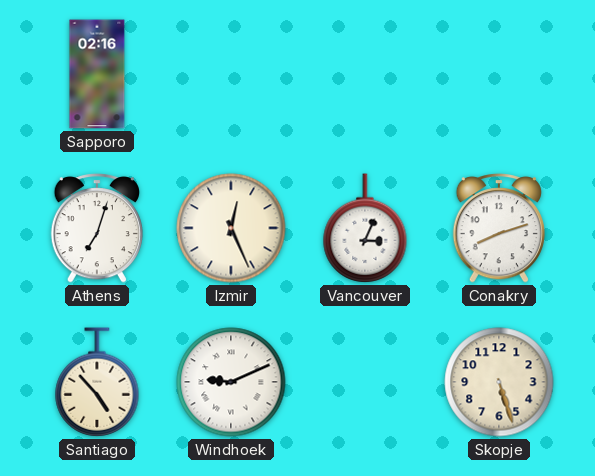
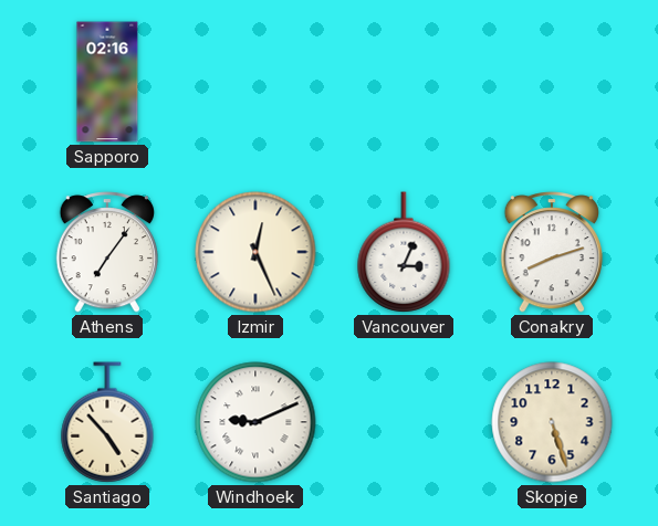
Athens: 7:03 -> 7:06
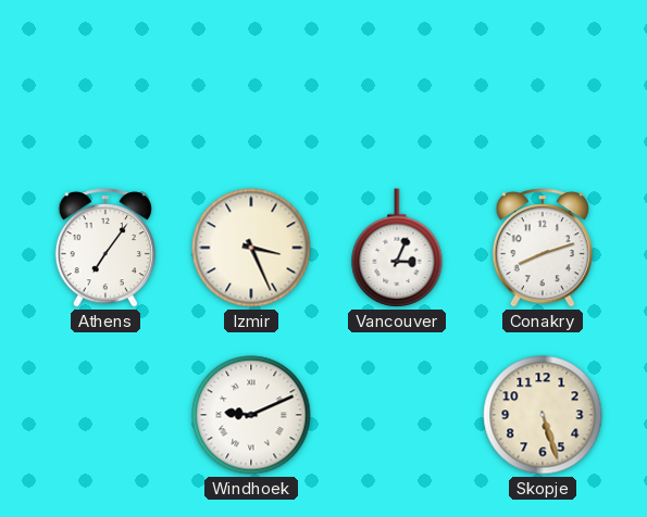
Sapporo: 02:16 -> none
Izmir: 12:26 -> 3:26
Santiago: 4:53 -> none
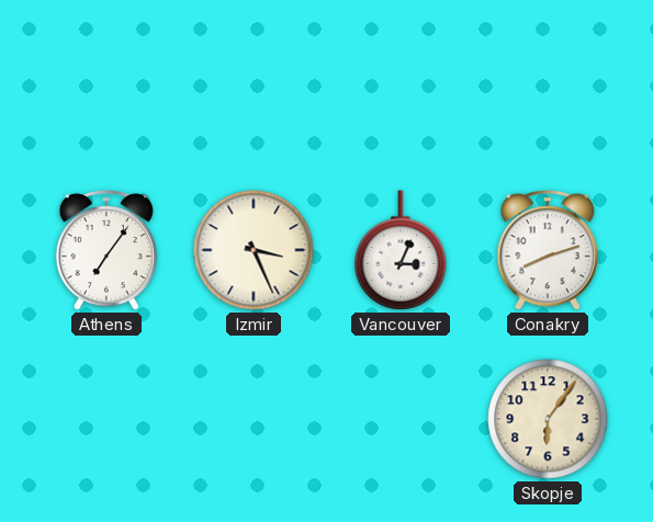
Windhoek: 9:11 -> none
Skopje: 5:27 -> 6:06
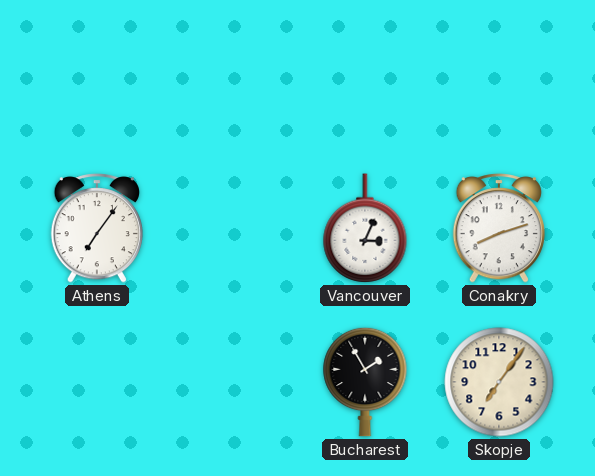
Izmir: 3:26 -> none
Bucharest: none -> 1:55
Skopje: 6:06 -> 7:06
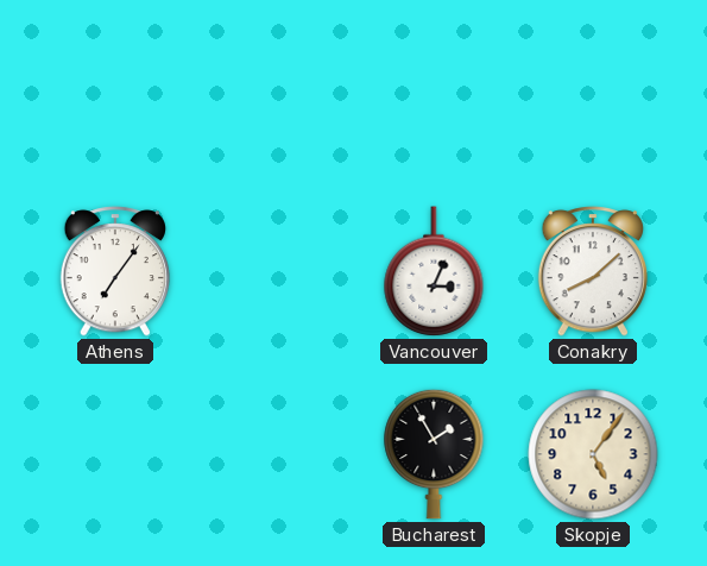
Conakry: 8:12 -> 8:08
Skopje: 7:06 -> 5:06
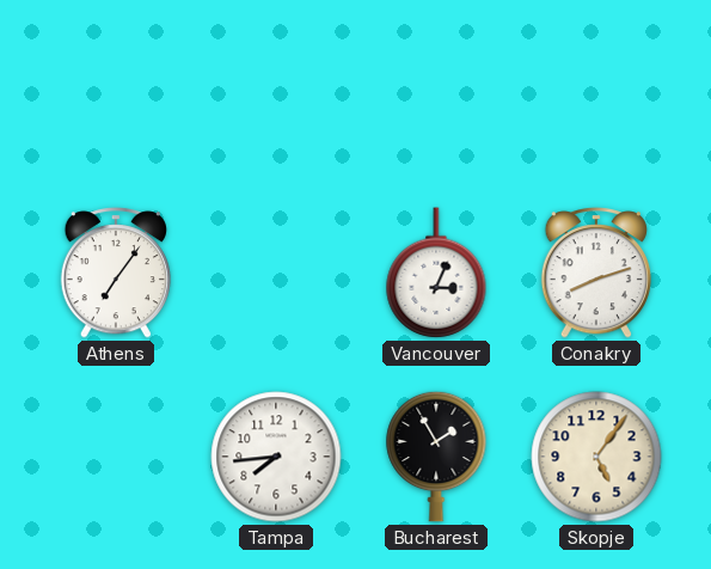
Conakry: 8:08 -> 8:12
Tampa: none -> 7:44
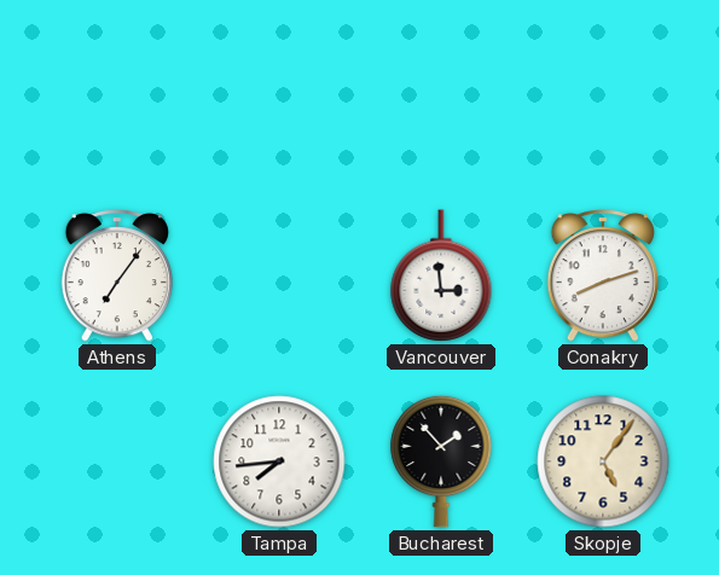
Vancouver: 3:04 -> 2:59
Bucharest: 1:55 -> 1:53
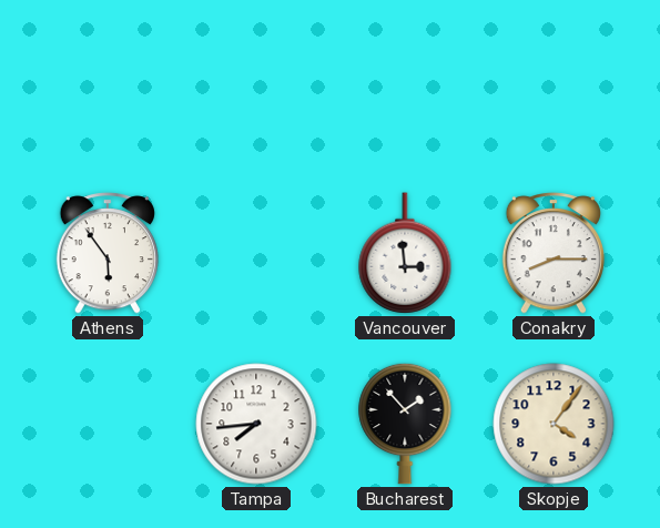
Athens: 7:06 -> 5:54
Conakry: 8:12 -> 8:15
Skopje: 5:06 -> 4:06
